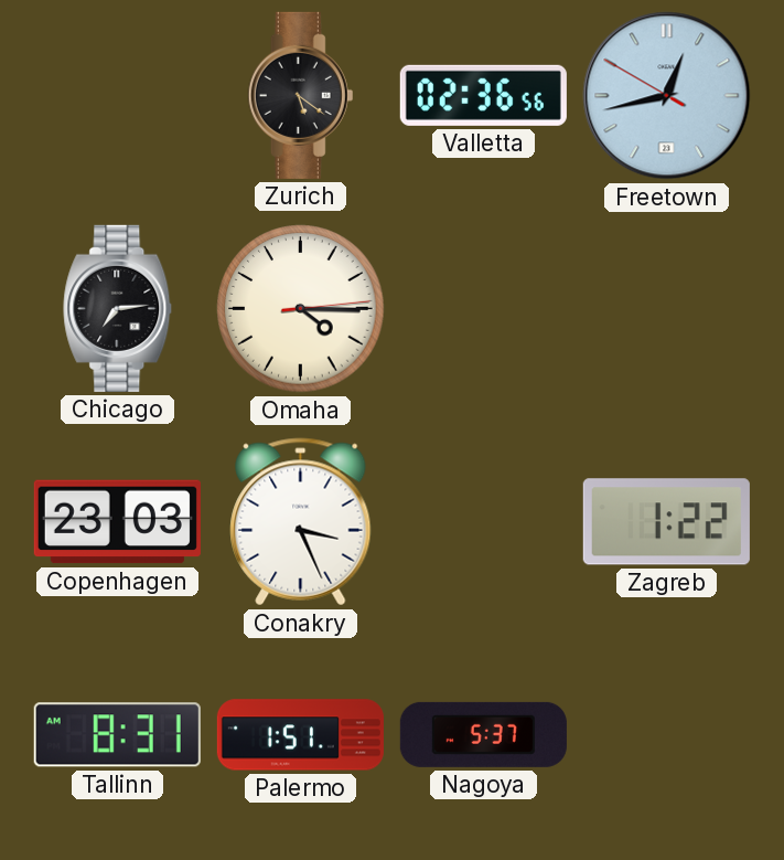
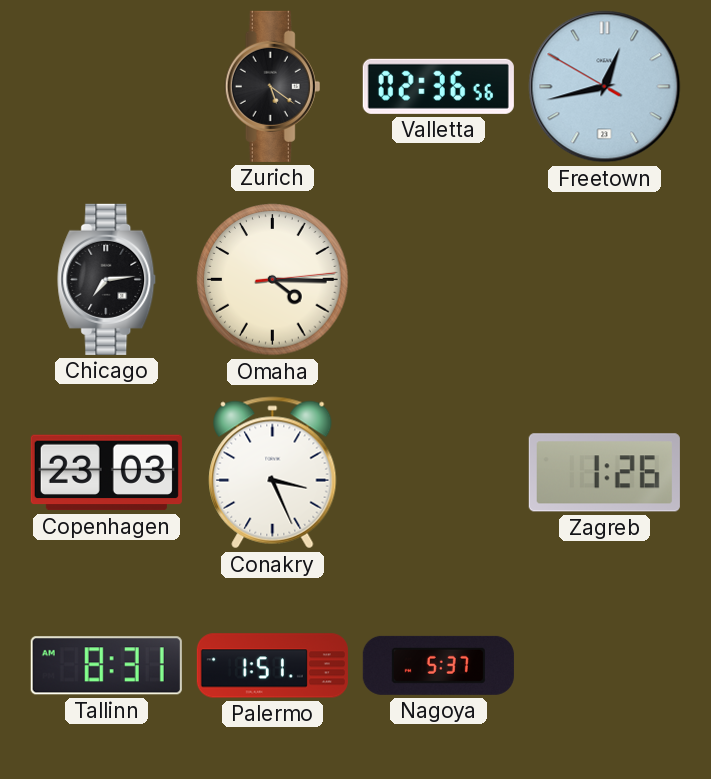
Zagreb: 1:22 -> 1:26
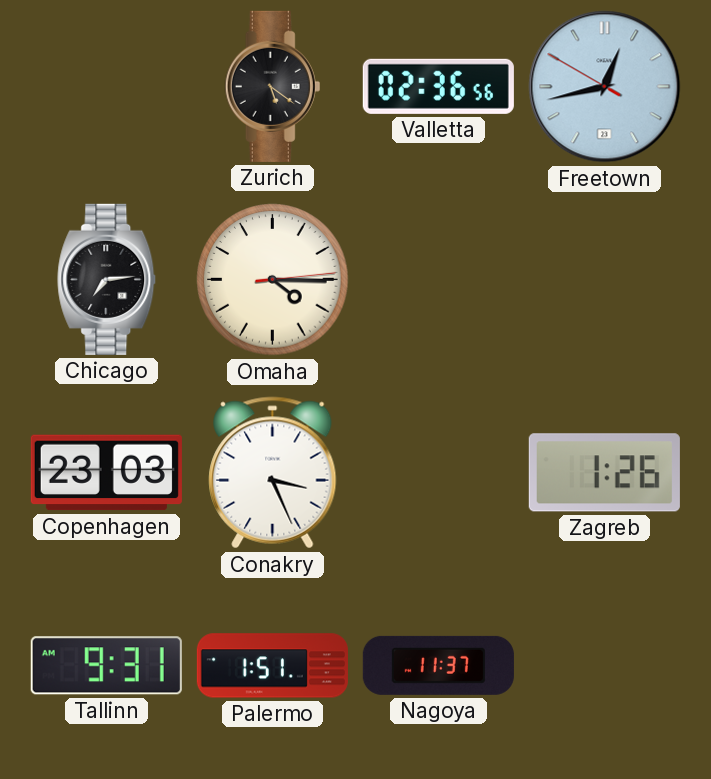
Tallinn: 8:31 -> 9:31
Nagoya: 5:37 -> 11:37
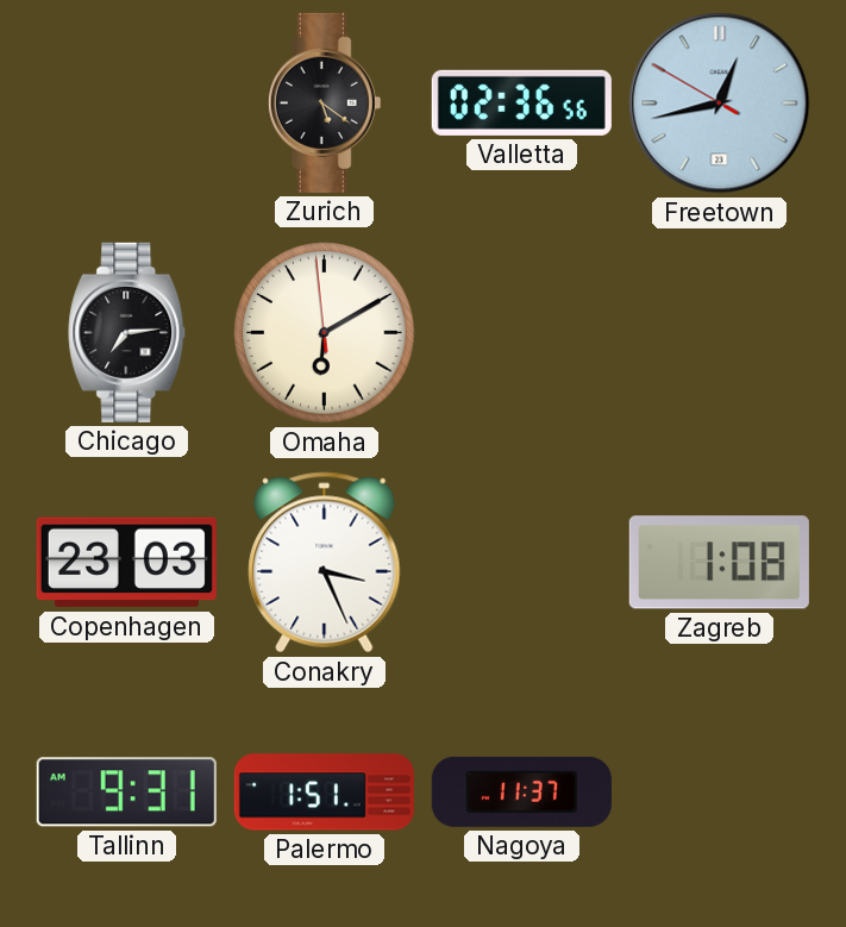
Omaha: 4:15 -> 6:09
Zagreb: 1:26 -> 1:08
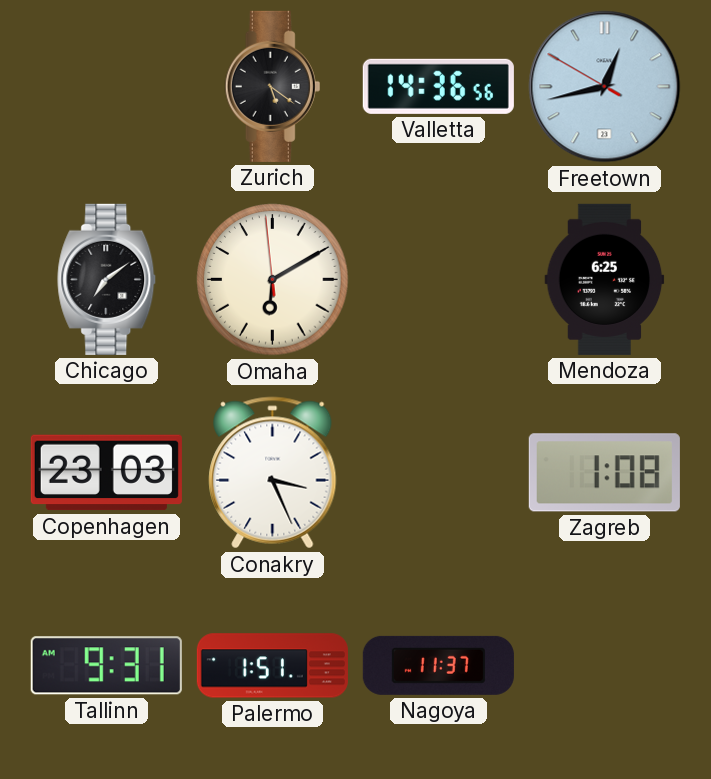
Valletta: 02:36 -> 14:36
Chicago: 7:14 -> 7:09
Mendoza: none -> 6:25
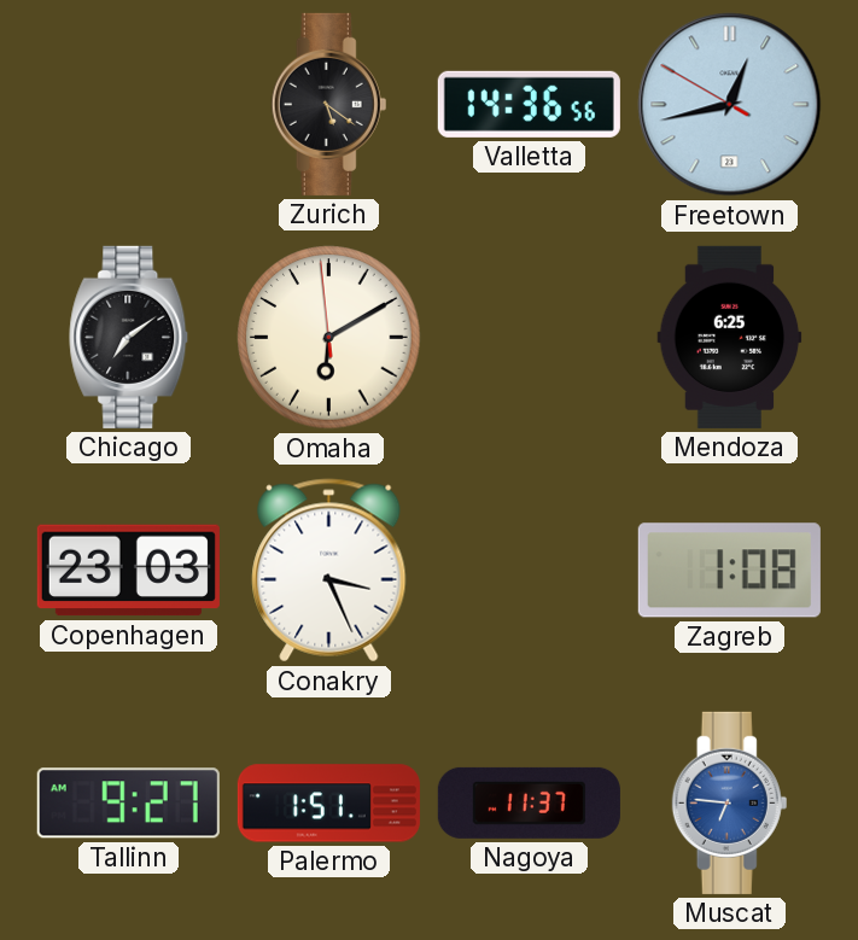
Tallinn: 9:31 -> 9:27
Muscat: none -> 6:46
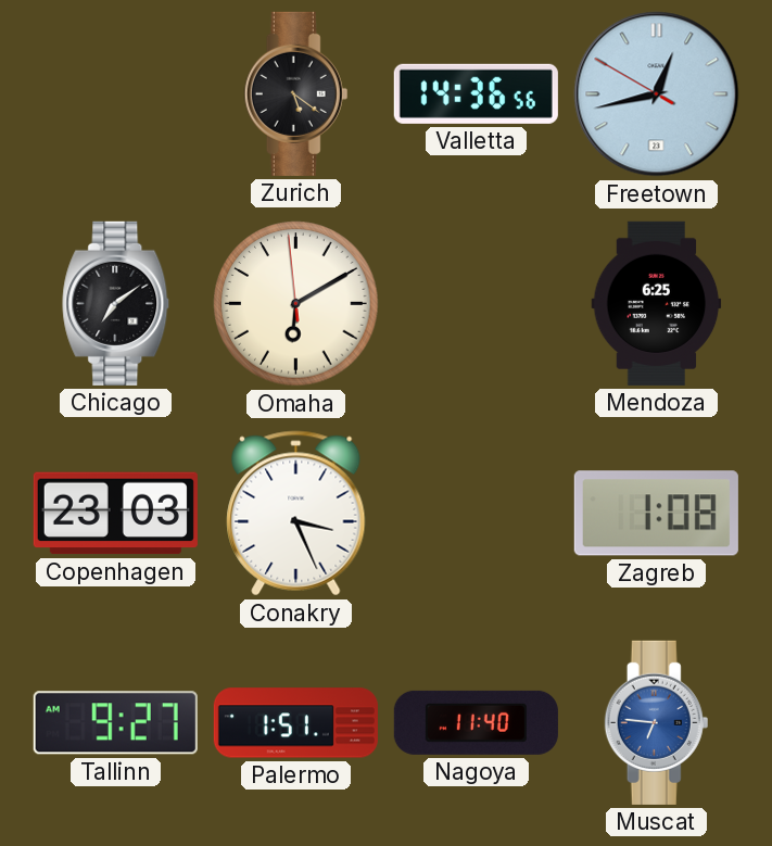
Nagoya: 11:37 -> 11:40
